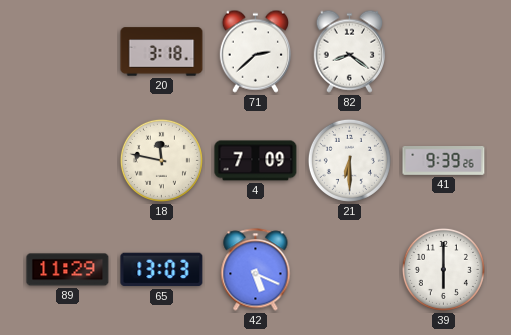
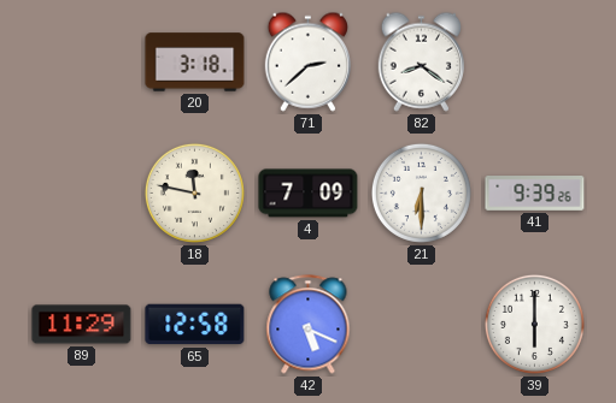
65: 13:03 -> 12:58
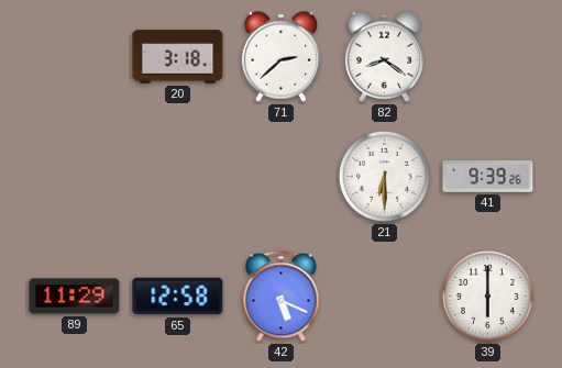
18: 11:47 -> none
4: 7:09 -> none
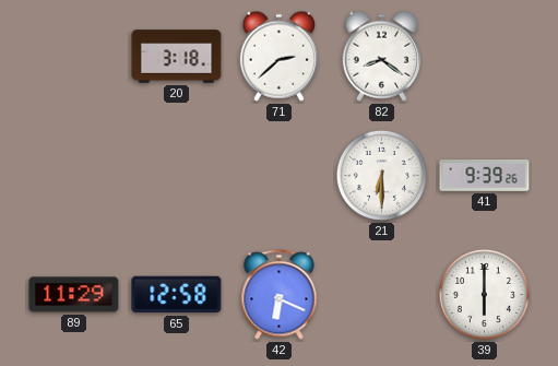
42: 5:19 -> 6:19
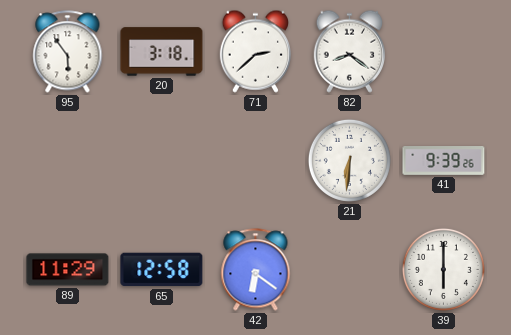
95: none -> 5:54
21: 6:30 -> 6:31
42: 6:19 -> 6:21
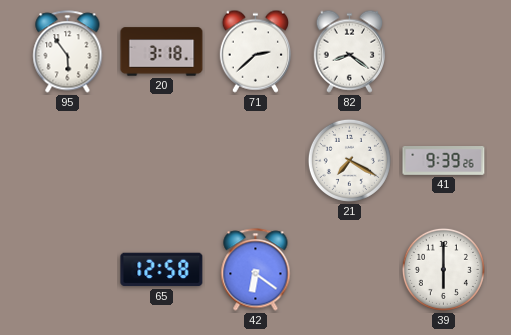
21: 6:31 -> 7:20
89: 11:29 -> none
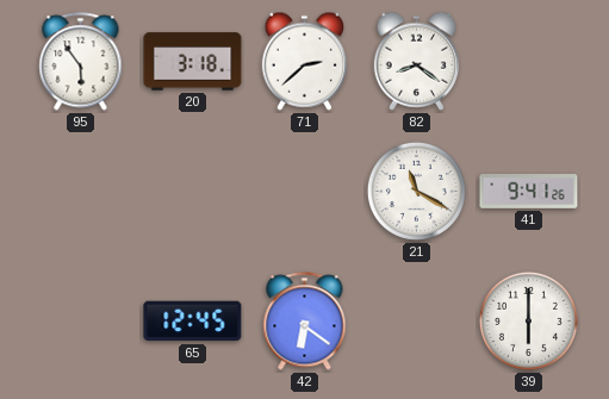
21: 7:20 -> 11:20
41: 9:39 -> 9:41
65: 12:58 -> 12:45
